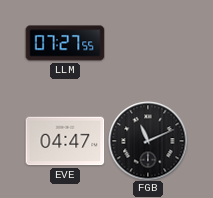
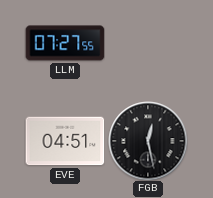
EVE: 04:47 -> 04:51
FGB: 11:11 -> 12:28
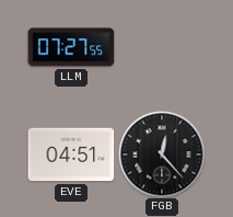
FGB: 12:28 -> 12:23
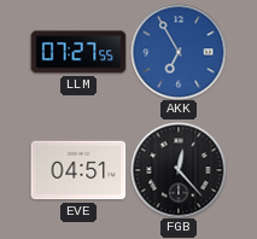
AKK: none -> 6:55
